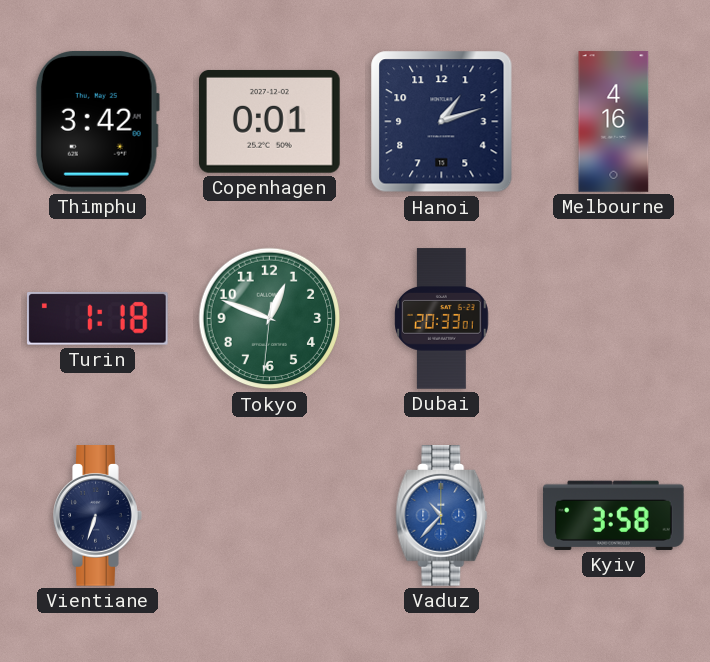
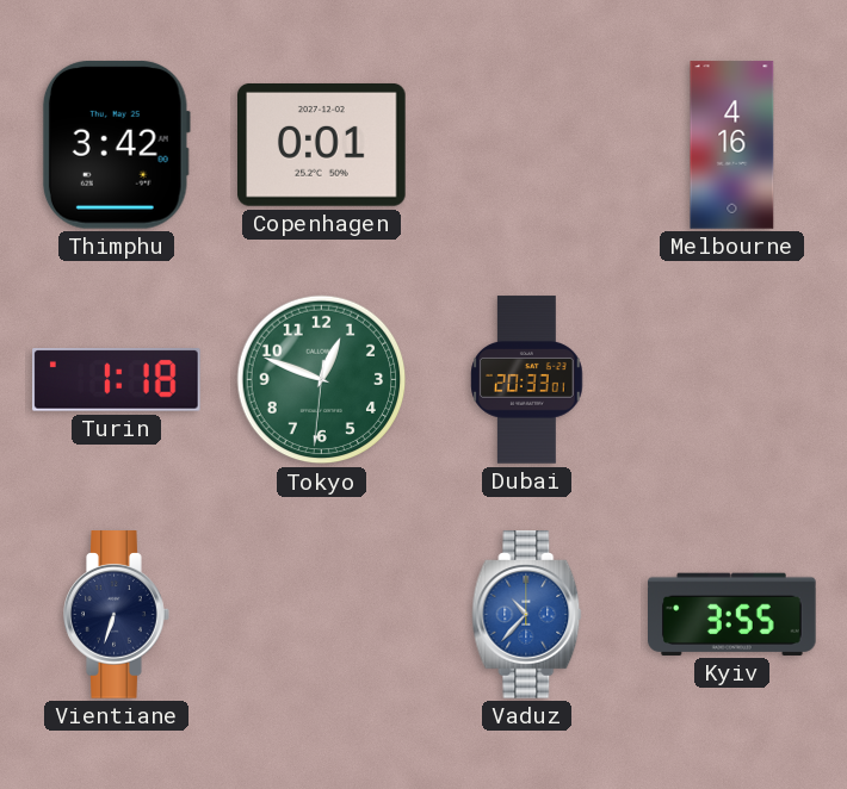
Hanoi: 1:12 -> none
Kyiv: 3:58 -> 3:55
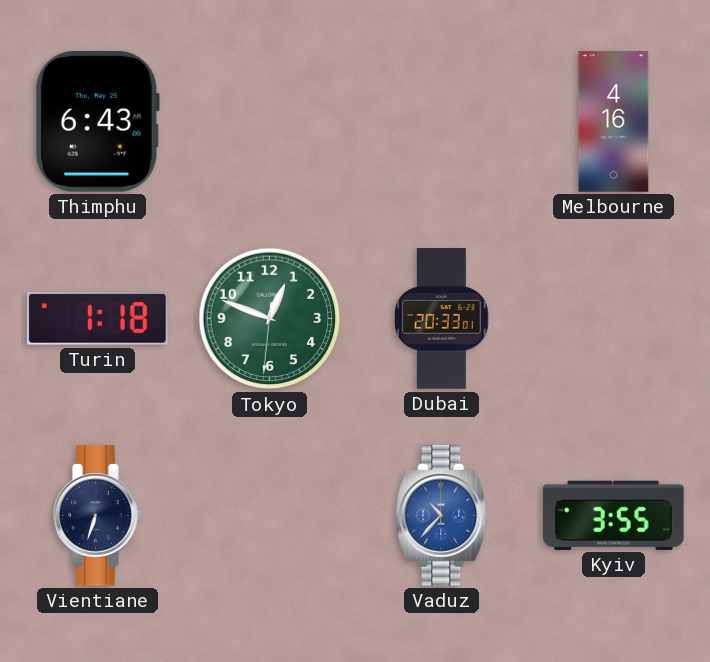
Thimphu: 3:42 -> 6:43
Copenhagen: 0:01 -> none
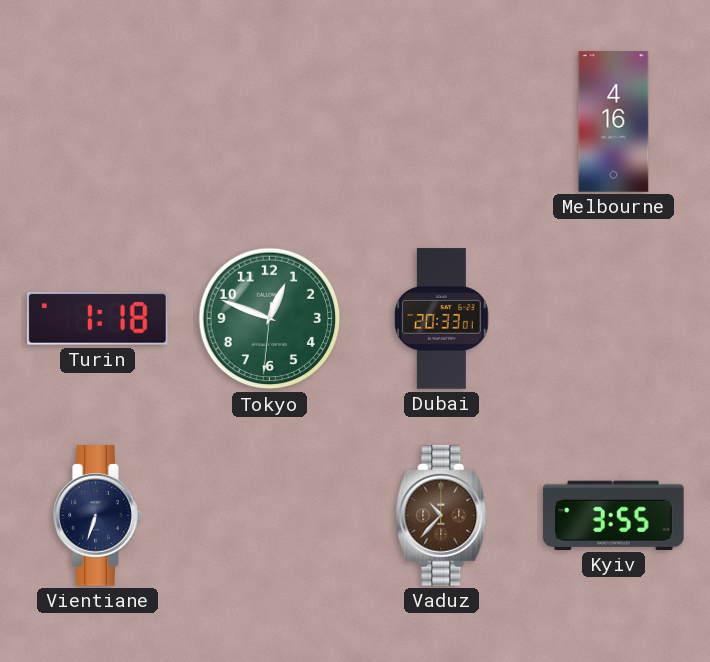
Thimphu: 6:43 -> none
Vaduz dial: blue -> brown
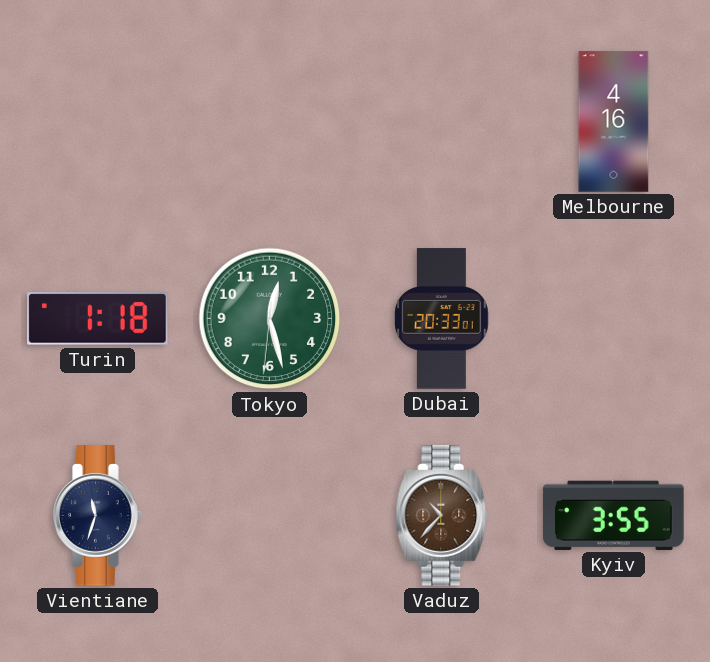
Tokyo: 12:48 -> 12:27
Vientiane: 6:33 -> 11:33
